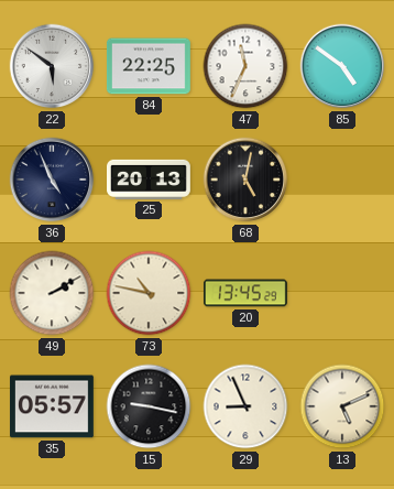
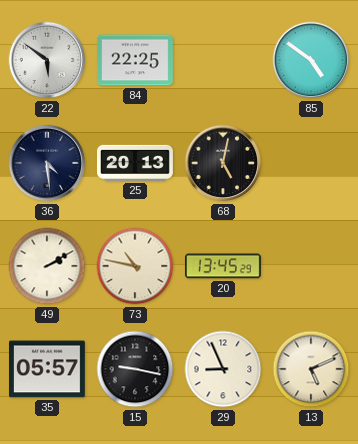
47: 11:34 -> none
36: 4:56 -> 4:29
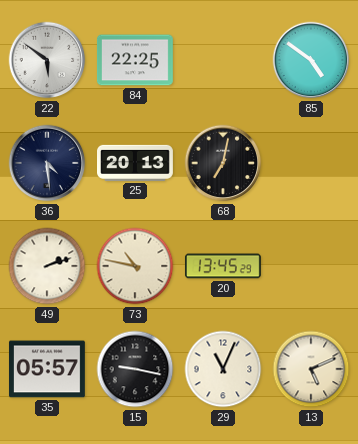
68: 5:02 -> 7:02
49: 2:10 -> 2:12
29: 8:56 -> 11:04
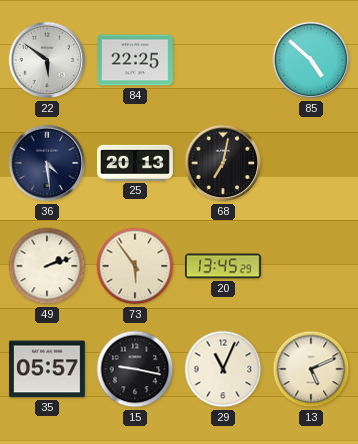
85: 4:51 -> 4:52
73: 10:47 -> 5:54
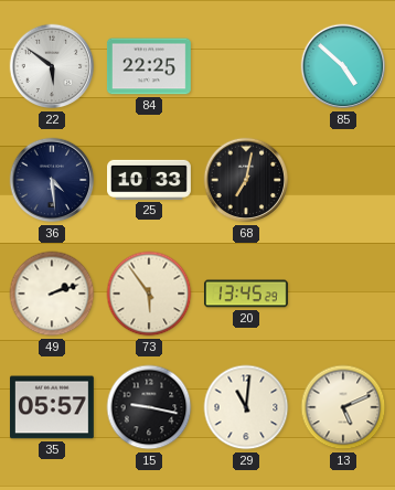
25: 20:13 -> 10:33
29: 11:04 -> 11:01
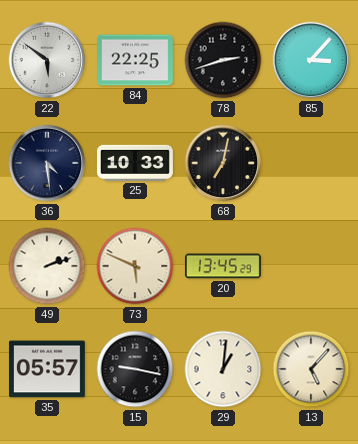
78: none -> 2:42
85: 4:52 -> 3:07
73: 5:54 -> 5:49
29: 11:01 -> 1:01
13: 5:11 -> 5:07
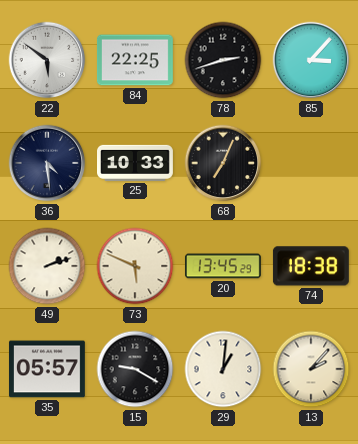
68: 7:02 -> 7:04
74: none -> 18:38
15: 9:17 -> 9:20
13: 5:07 -> 2:07
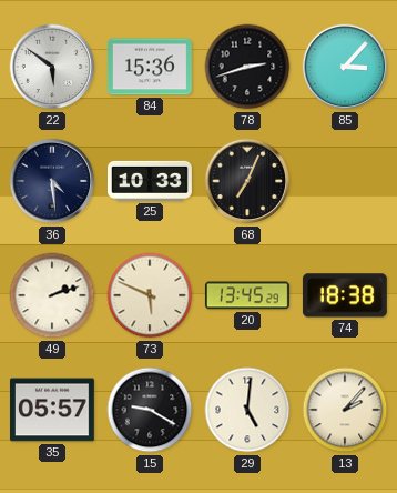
84: 22:25 -> 15:36
29: 1:01 -> 5:01
